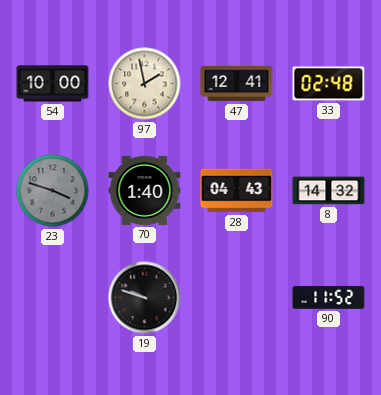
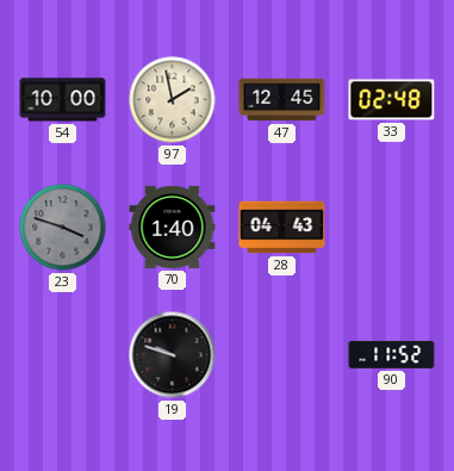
47: 12:41 -> 12:45
8: 14:32 -> none
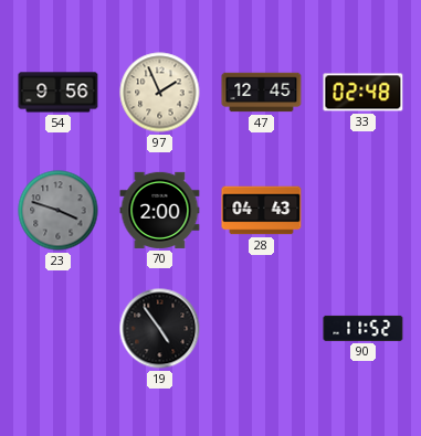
54: 10:00 -> 9:56
97: 1:58 -> 1:56
70: 1:40 -> 2:00
19: 9:48 -> 4:54
